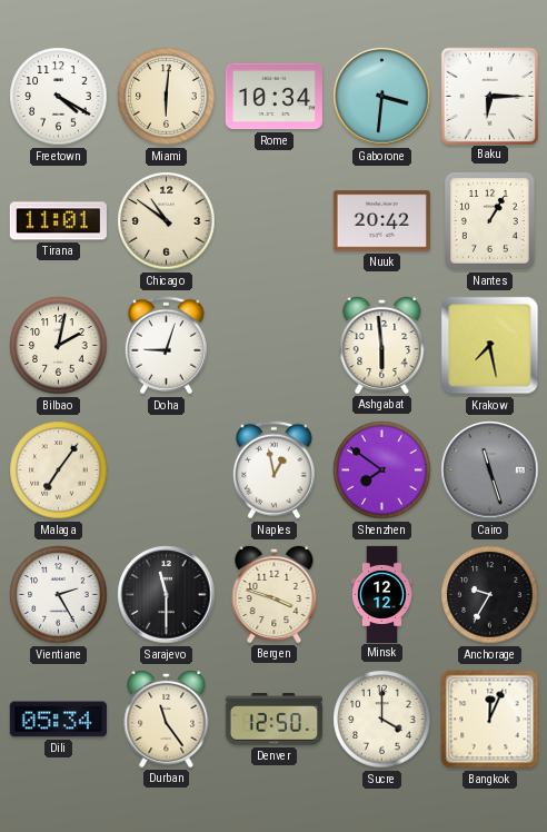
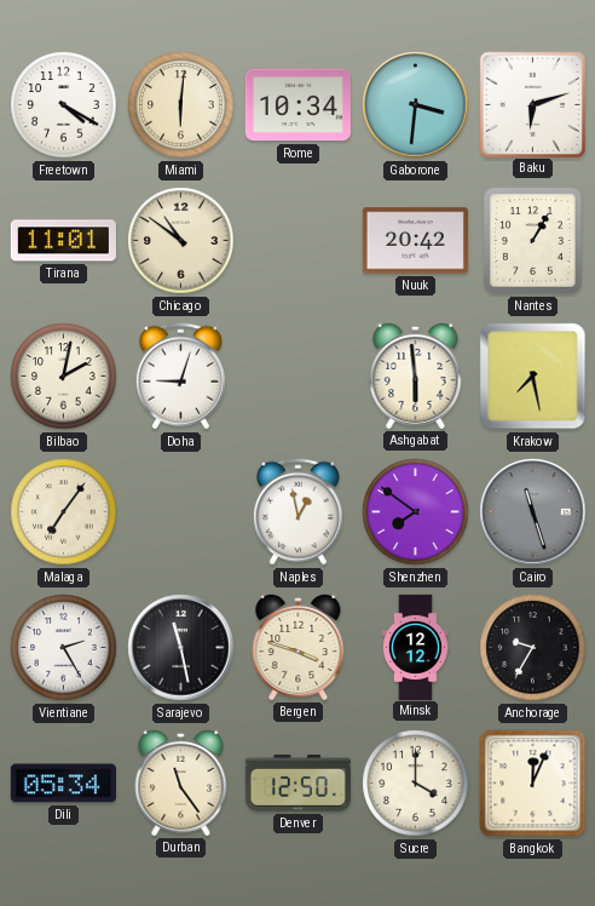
Baku: 6:15 -> 6:12
Sarajevo: 11:30 -> 11:28
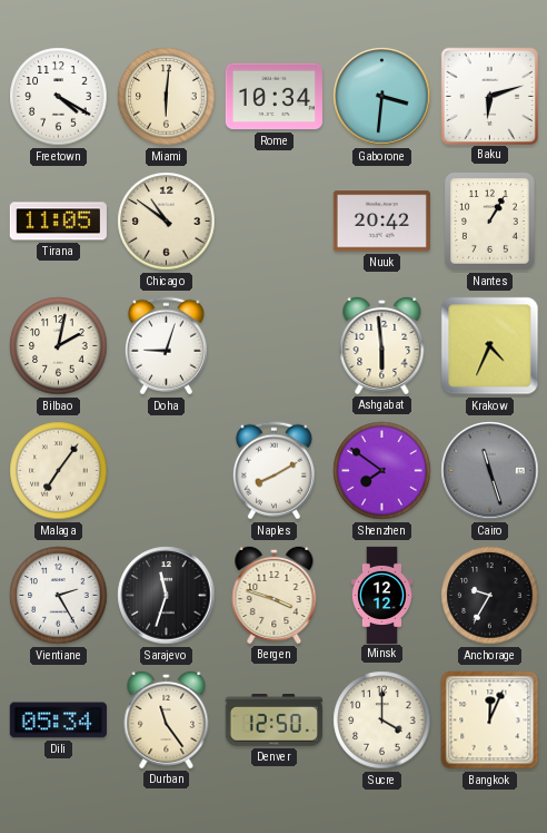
Tirana: 11:01 -> 11:05
Krakow: 7:28 -> 4:34
Naples: 12:58 -> 8:10
Sarajevo: 11:28 -> 11:33
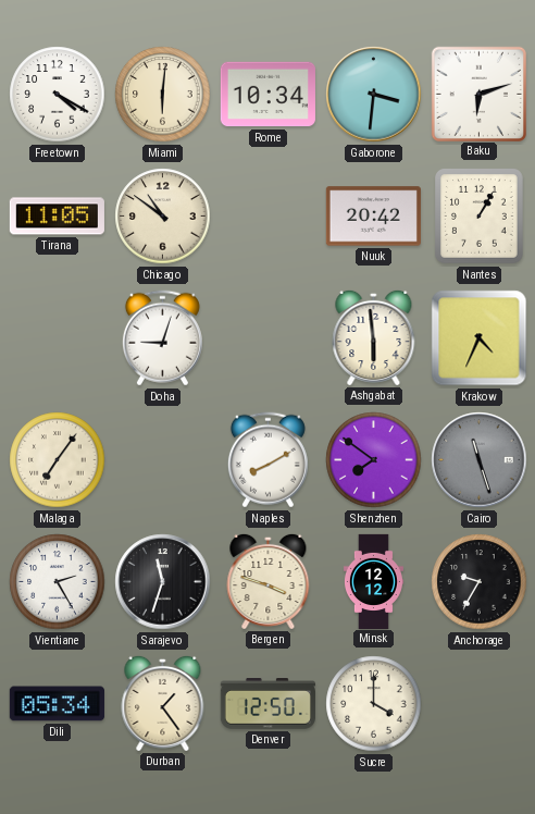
Bilbao: 2:02 -> none
Durban: 11:24 -> 1:24
Bangkok: 12:04 -> none
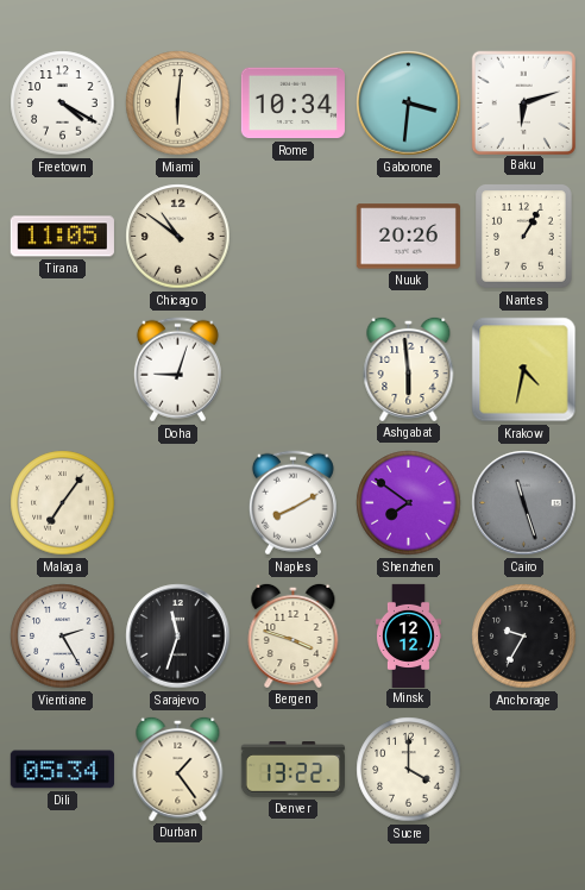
Nuuk: 20:42 -> 20:26
Krakow: 4:34 -> 4:32
Denver: 12:50 -> 13:22
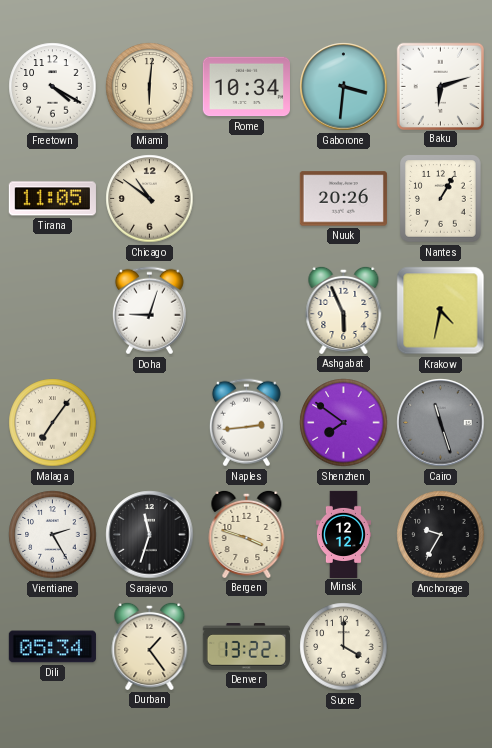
Ashgabat: 5:59 -> 5:56
Naples: 8:10 -> 2:44
